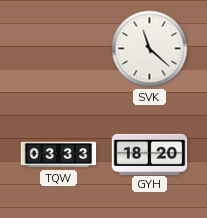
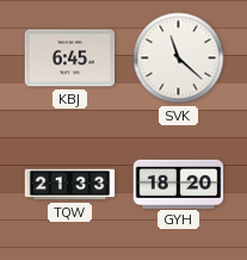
KBJ: none -> 6:45
TQW: 03:33 -> 21:33
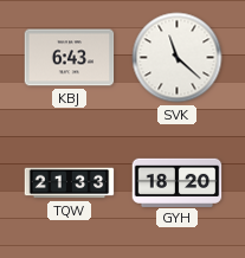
KBJ: 6:45 -> 6:43
